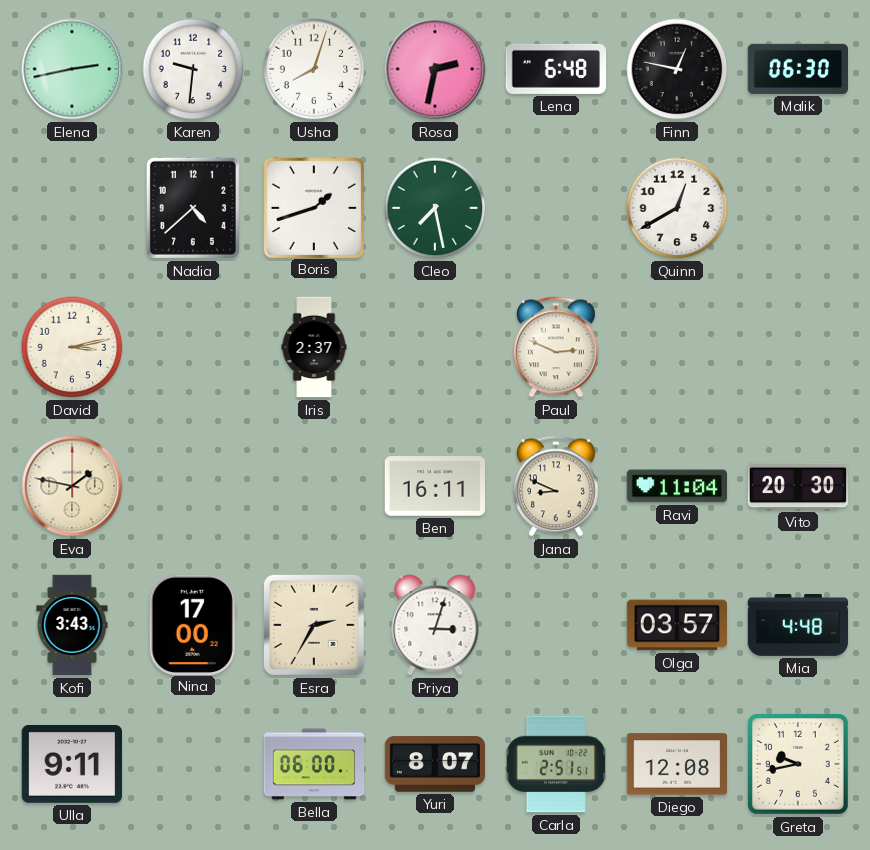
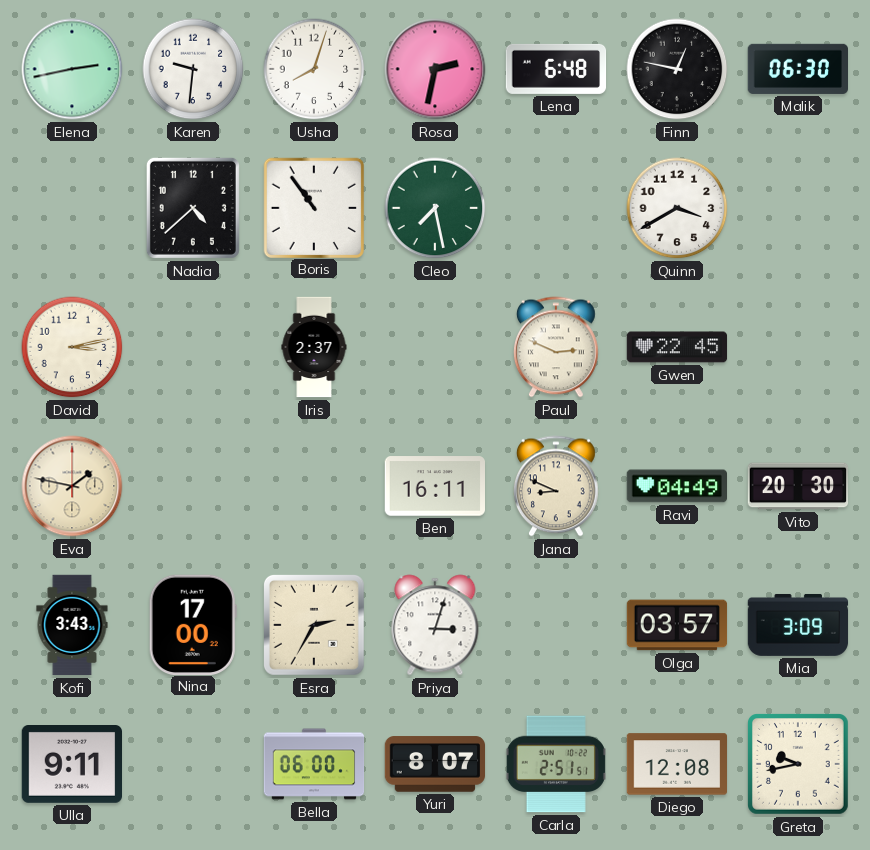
Boris: 1:42 -> 10:54
Quinn: 12:40 -> 3:40
Gwen: none -> 22:45
Ravi: 11:04 -> 04:49
Mia: 4:48 -> 3:09
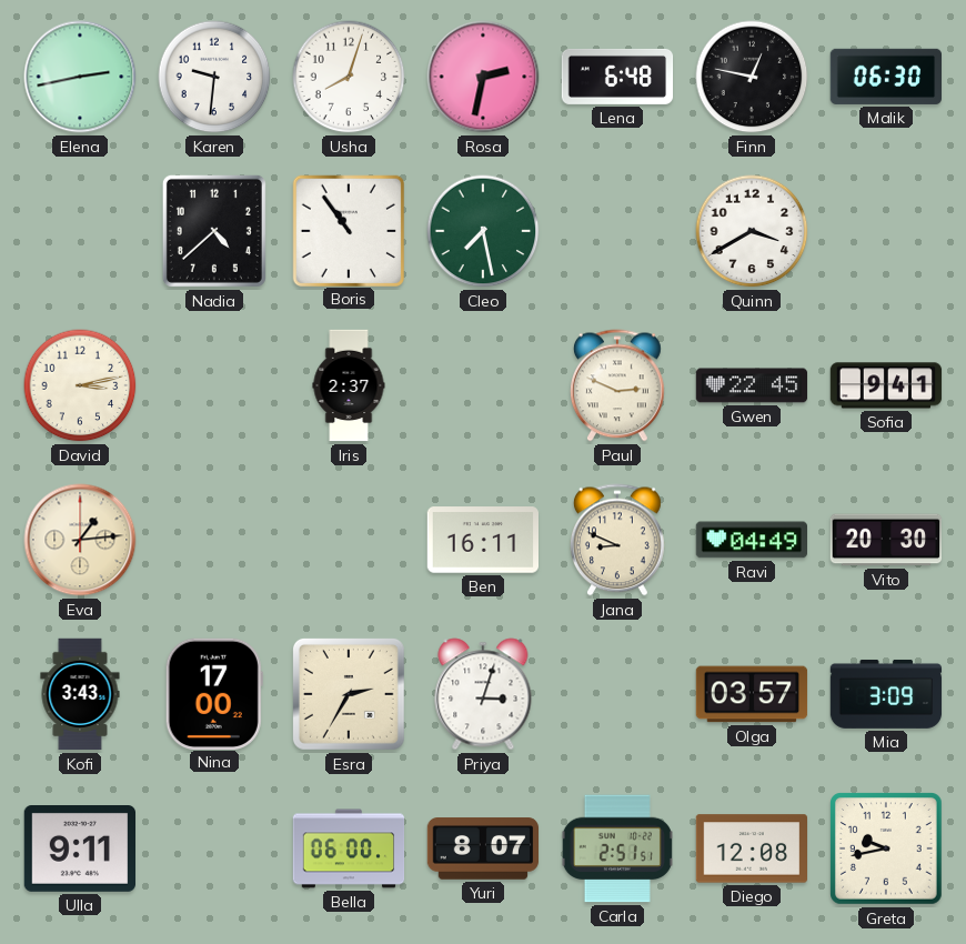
Sofia: none -> 9:41
Eva: 1:47 -> 1:14
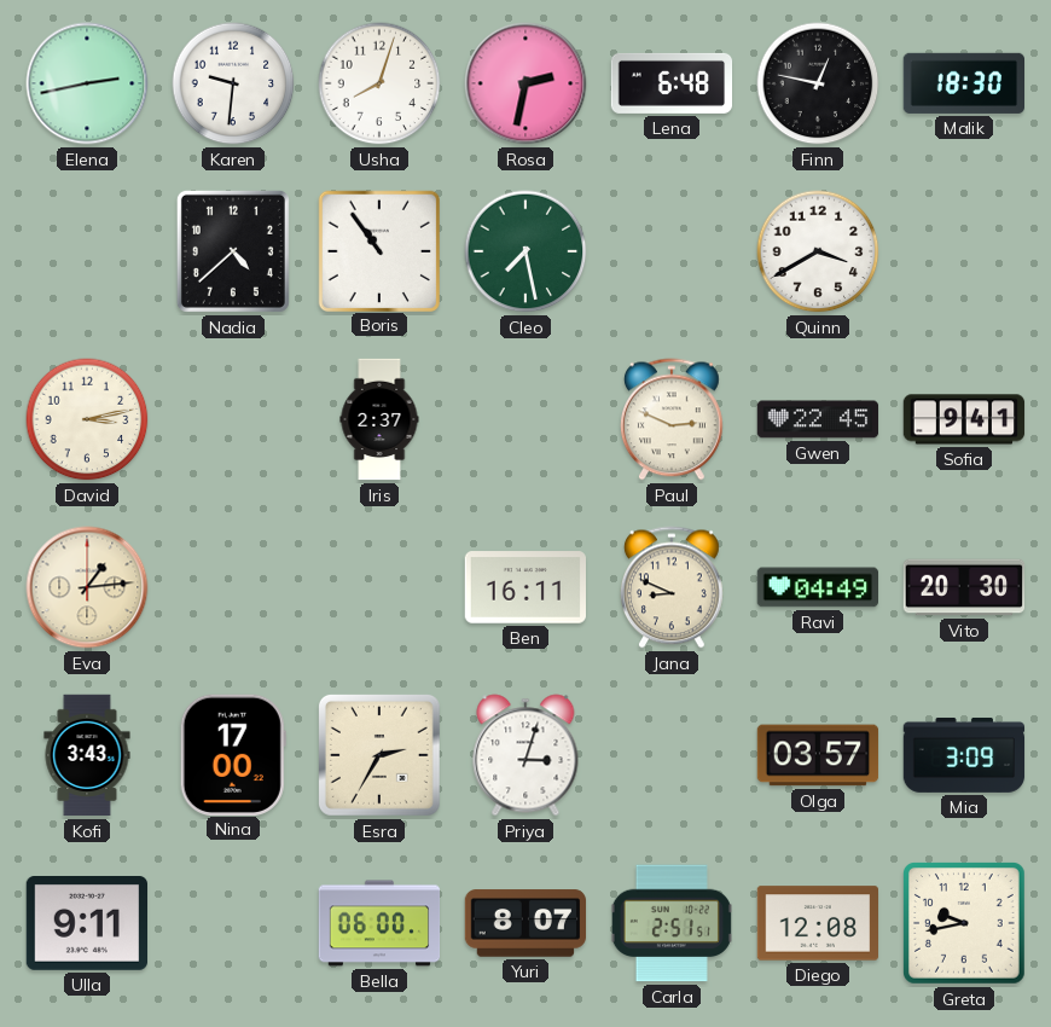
Malik: 06:30 -> 18:30
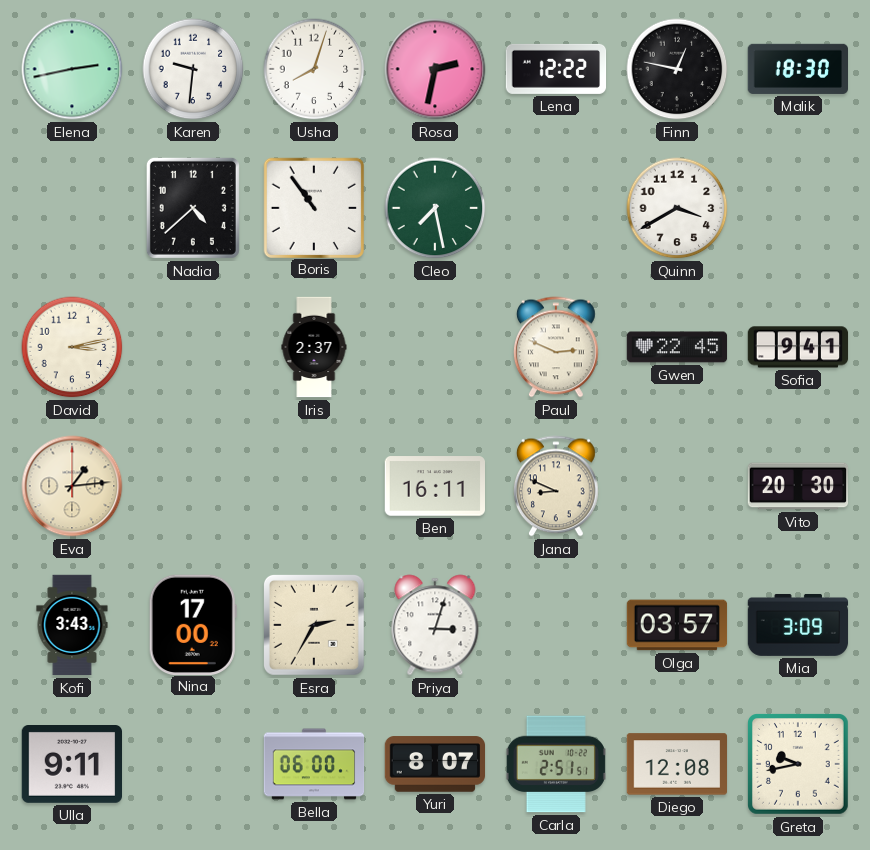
Lena: 6:48 -> 12:22
Ravi: 04:49 -> none
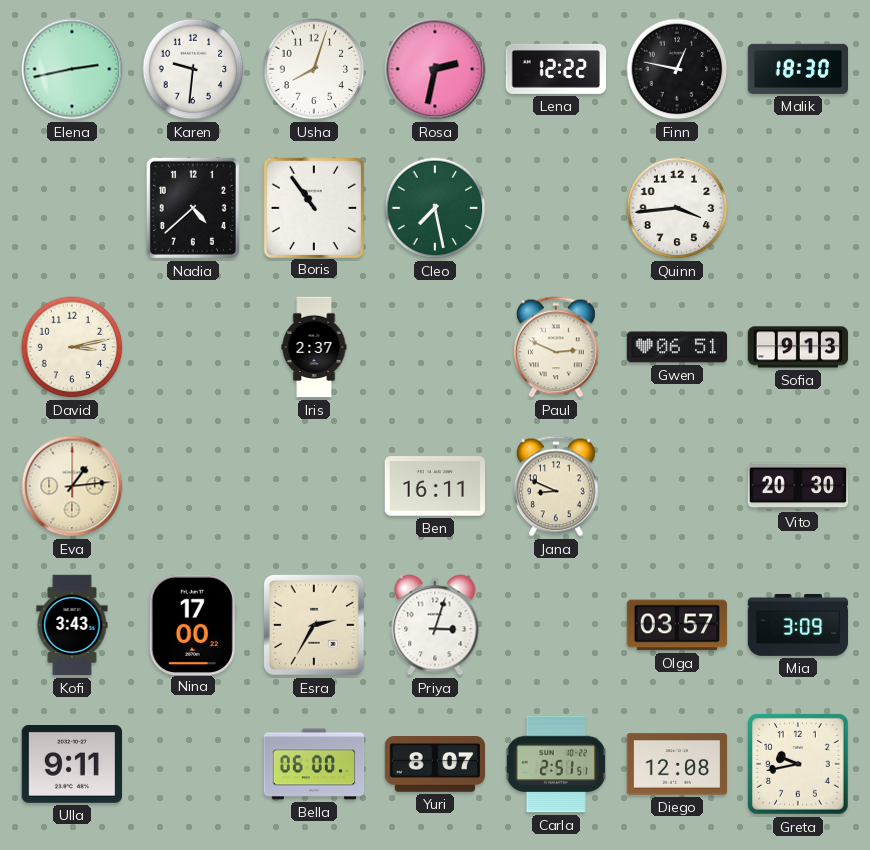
Quinn: 3:40 -> 3:44
Gwen: 22:45 -> 06:51
Sofia: 9:41 -> 9:13
